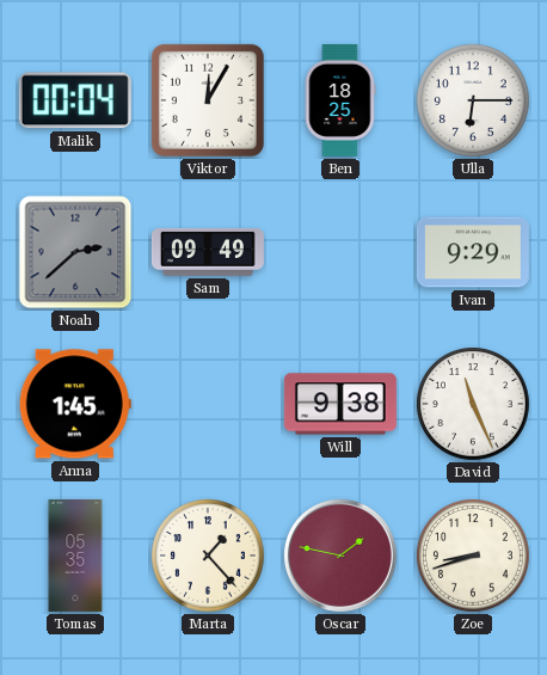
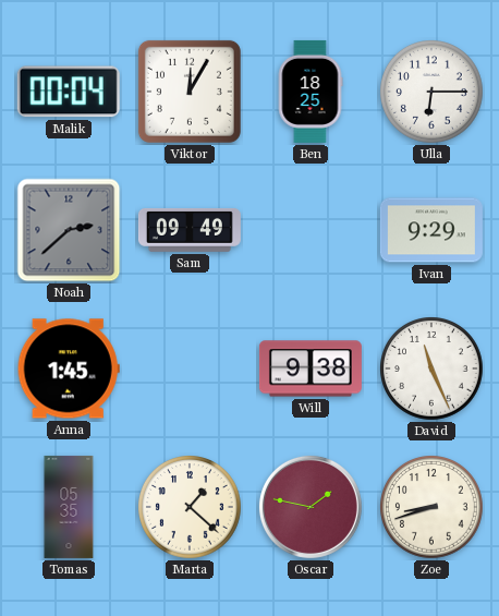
Marta: 1:23 -> 1:22
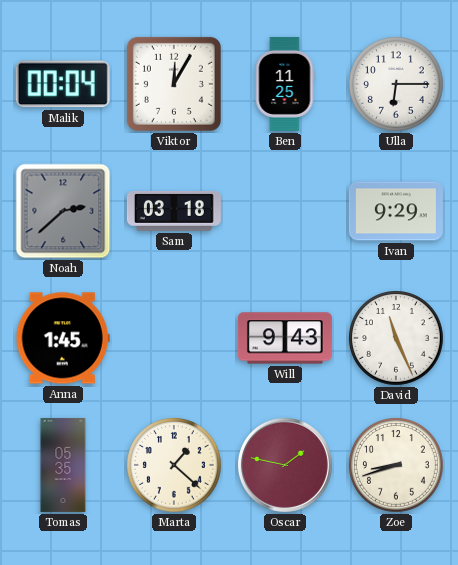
Ben: 18:25 -> 11:25
Sam: 09:49 -> 03:18
Will: 9:38 -> 9:43
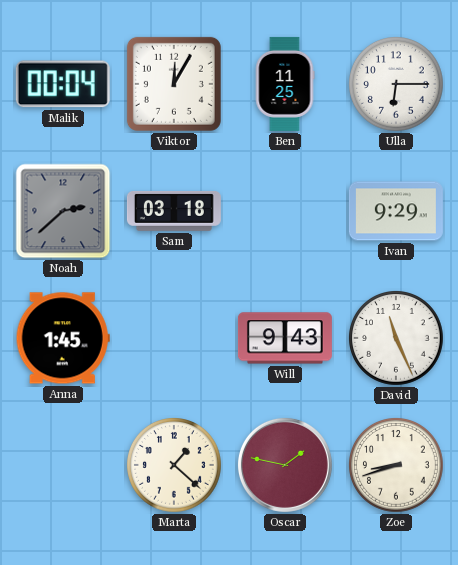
Tomas: 05:35 -> none
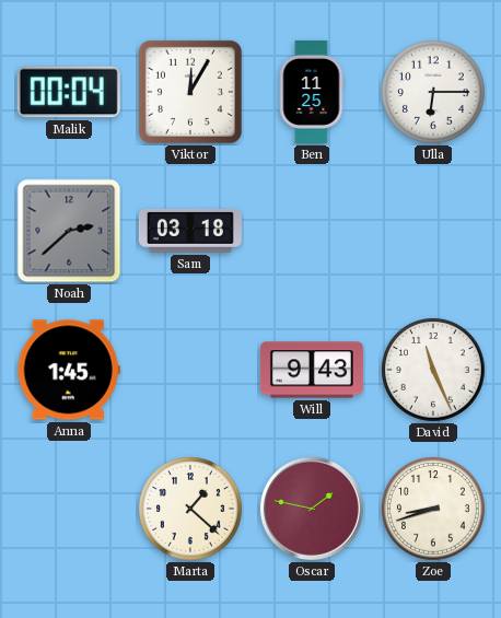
Ivan: 9:29 -> none
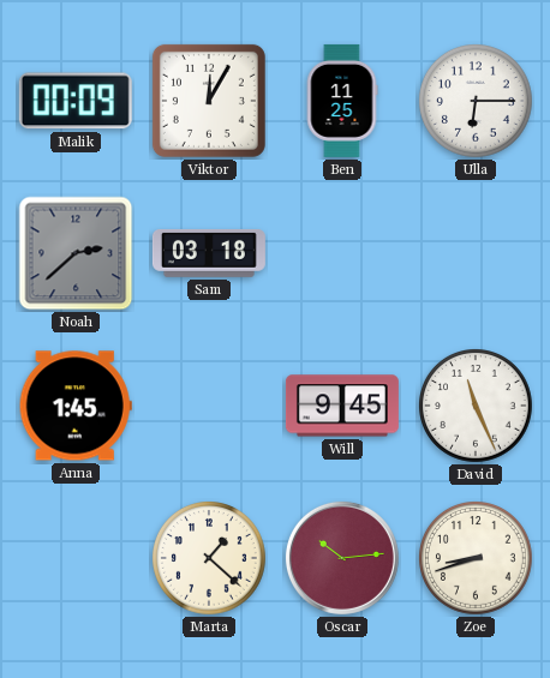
Malik: 00:04 -> 00:09
Will: 9:43 -> 9:45
Oscar: 1:47 -> 10:14
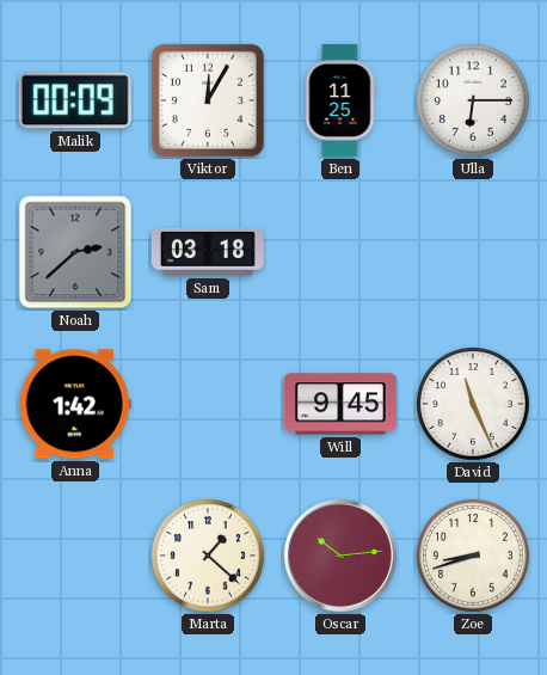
Anna: 1:45 -> 1:42
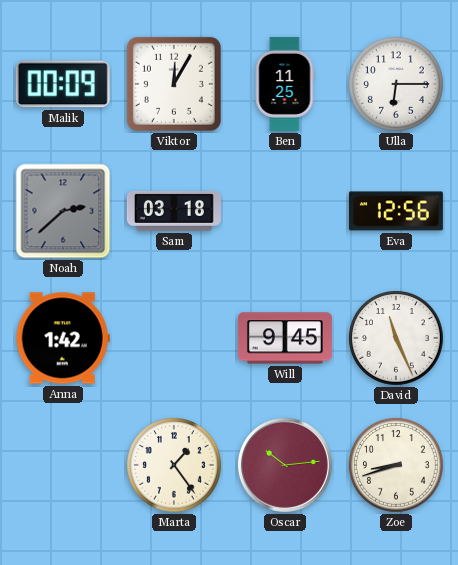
Eva: none -> 12:56
Marta: 1:22 -> 1:24
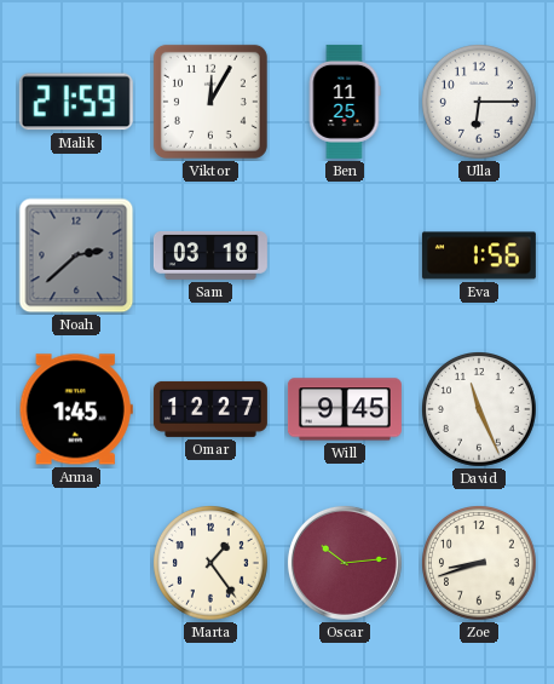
Malik: 00:09 -> 21:59
Eva: 12:56 -> 1:56
Anna: 1:42 -> 1:45
Omar: none -> 12:27
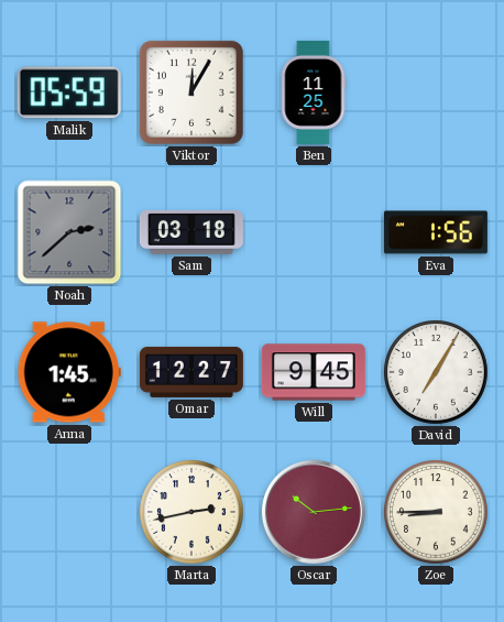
Malik: 21:59 -> 05:59
Ulla: 6:15 -> none
David: 11:26 -> 7:05
Marta: 1:24 -> 2:43
Zoe: 8:42 -> 8:45
